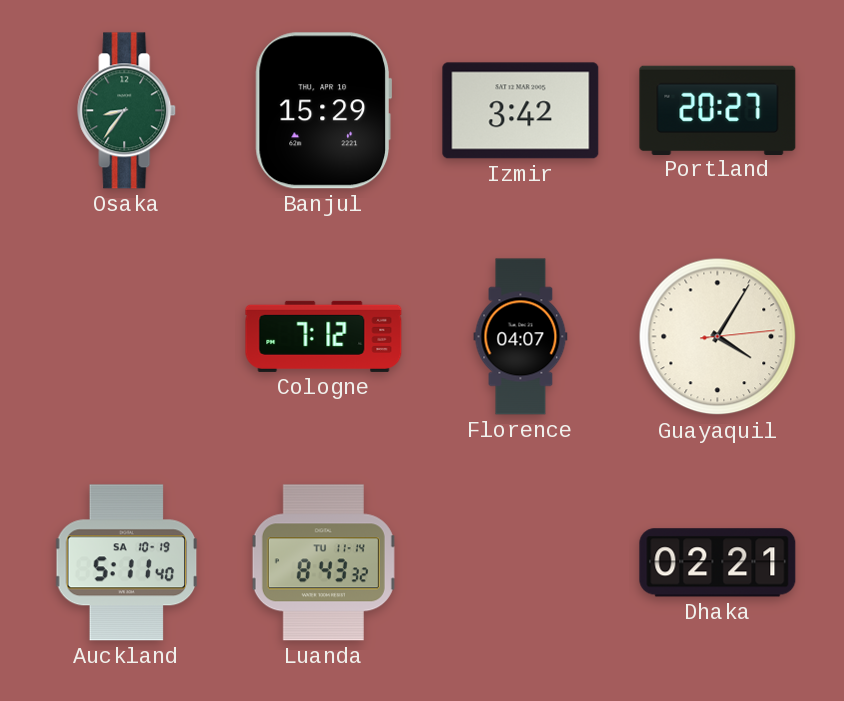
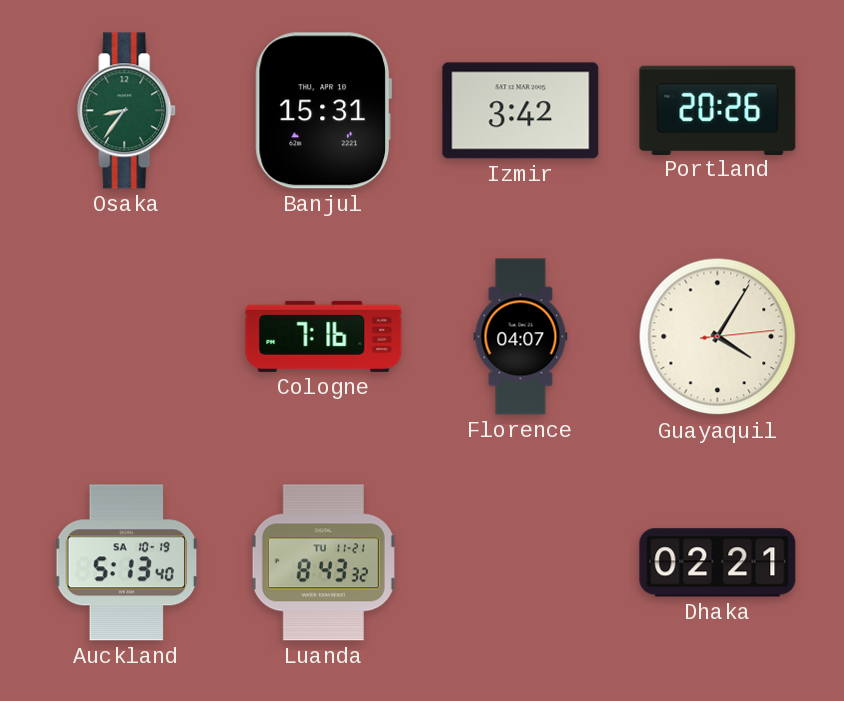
Banjul: 15:29 -> 15:31
Portland: 20:27 -> 20:26
Cologne: 7:12 -> 7:16
Auckland: 5:11 -> 5:13
Luanda date: TU 11-14 -> TU 11-21
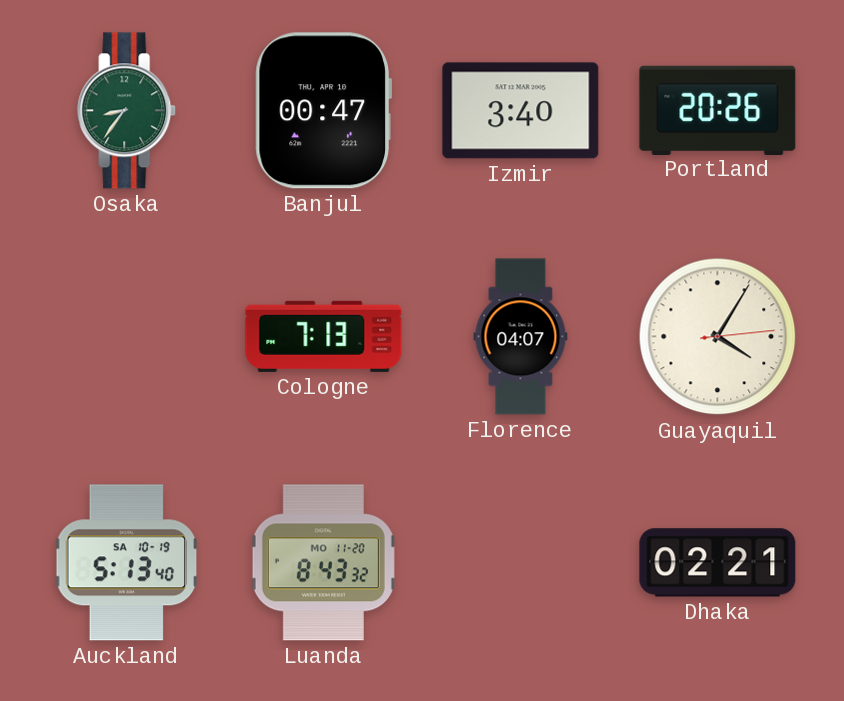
Banjul: 15:31 -> 00:47
Izmir: 3:42 -> 3:40
Cologne: 7:16 -> 7:13
Luanda date: TU 11-21 -> MO 11-20
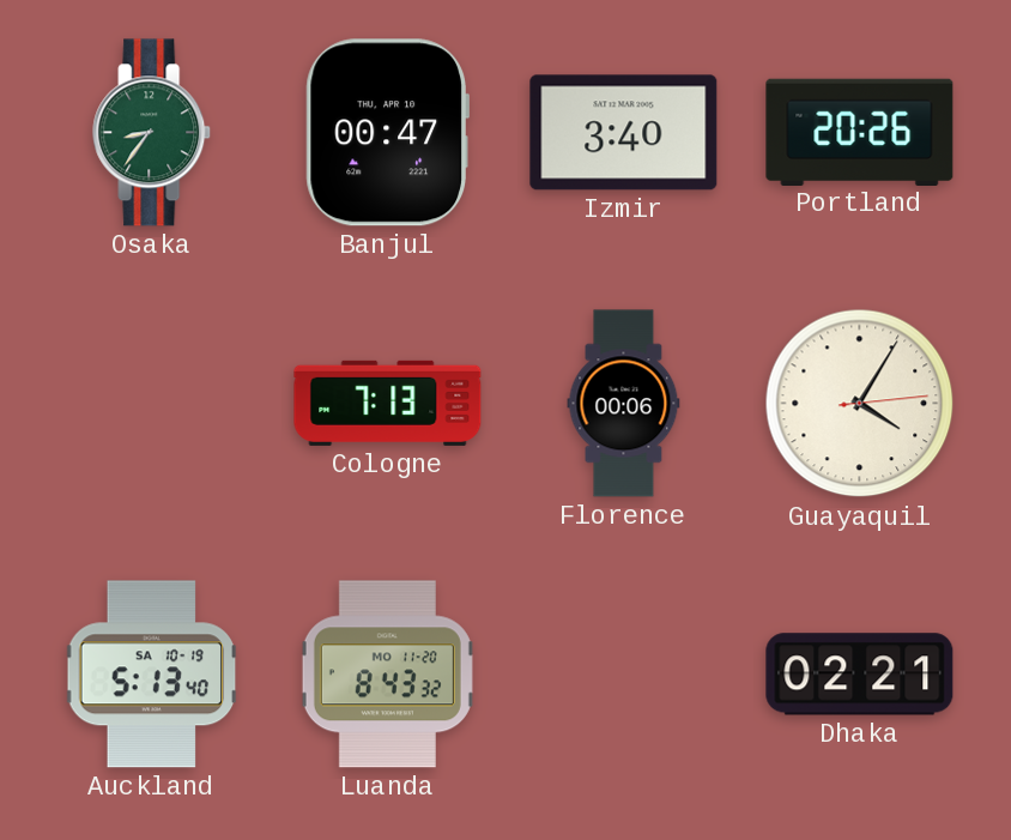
Florence: 04:07 -> 00:06
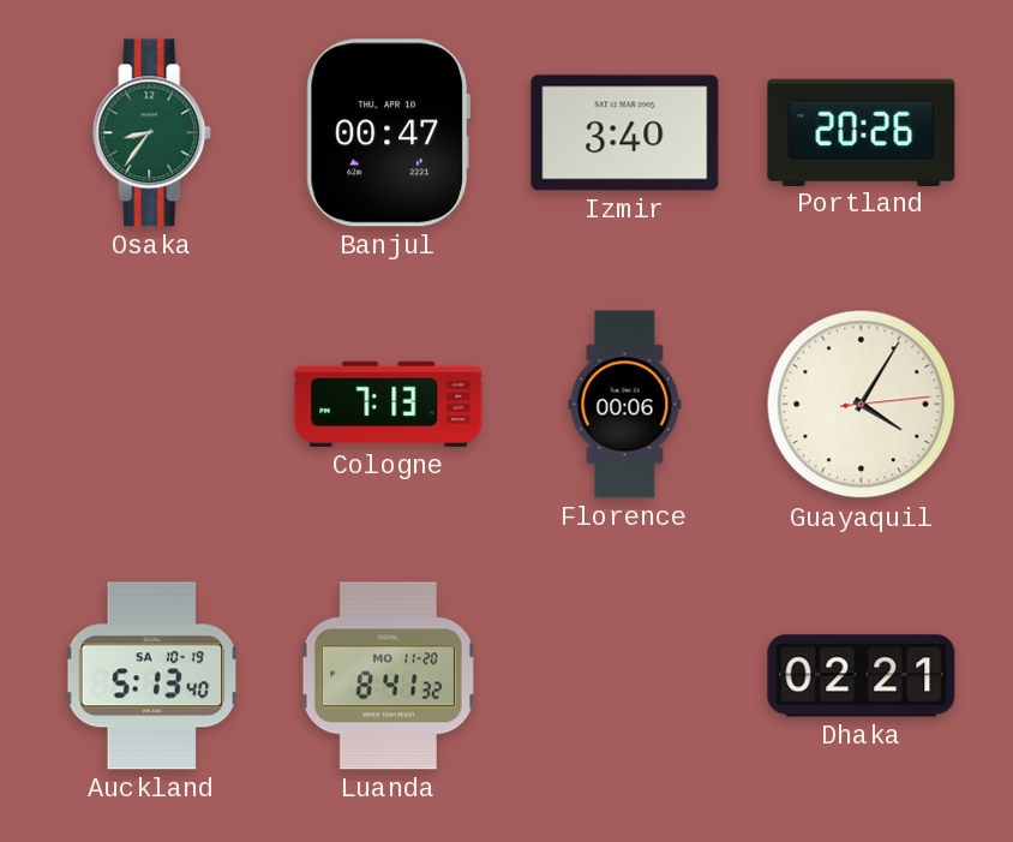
Luanda: 8:43 -> 8:41
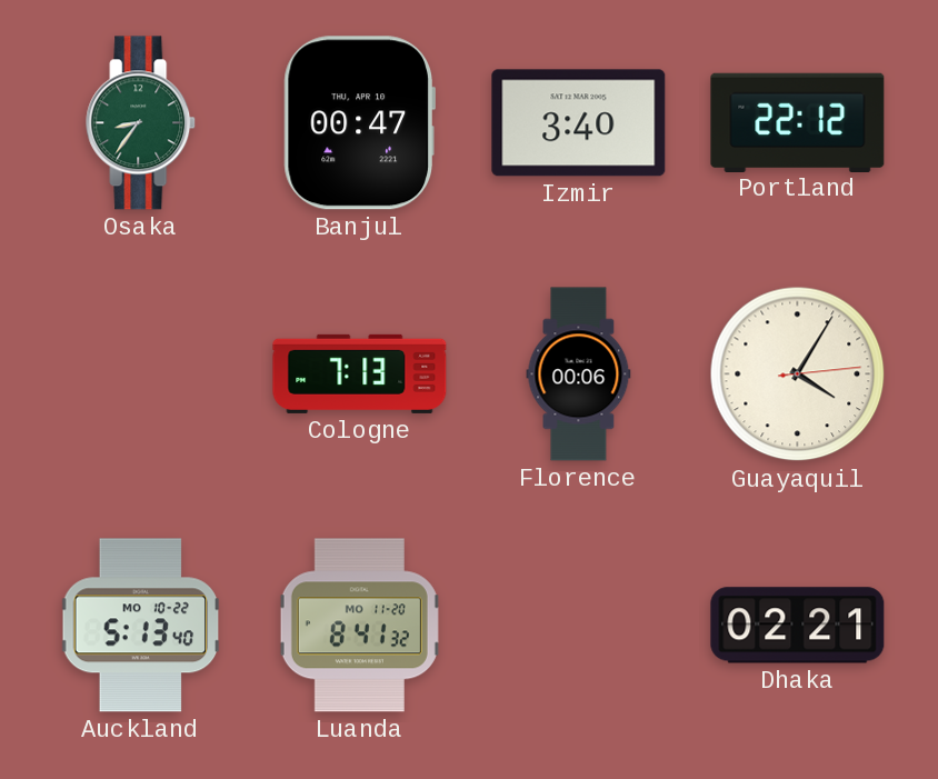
Portland: 20:26 -> 22:12
Auckland date: SA 10-19 -> MO 10-22
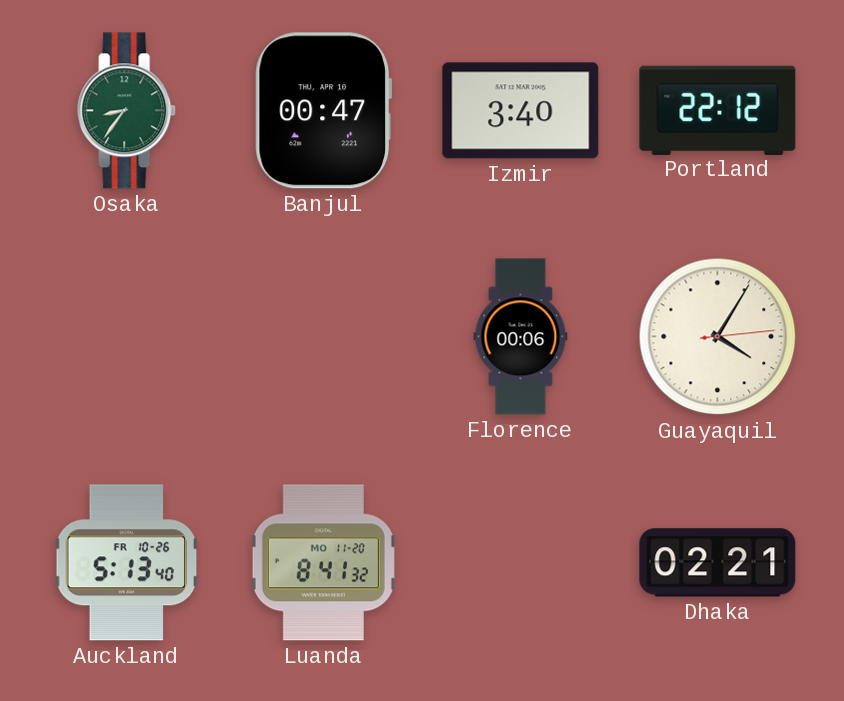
Cologne: 7:13 -> none
Auckland date: MO 10-22 -> FR 10-26
